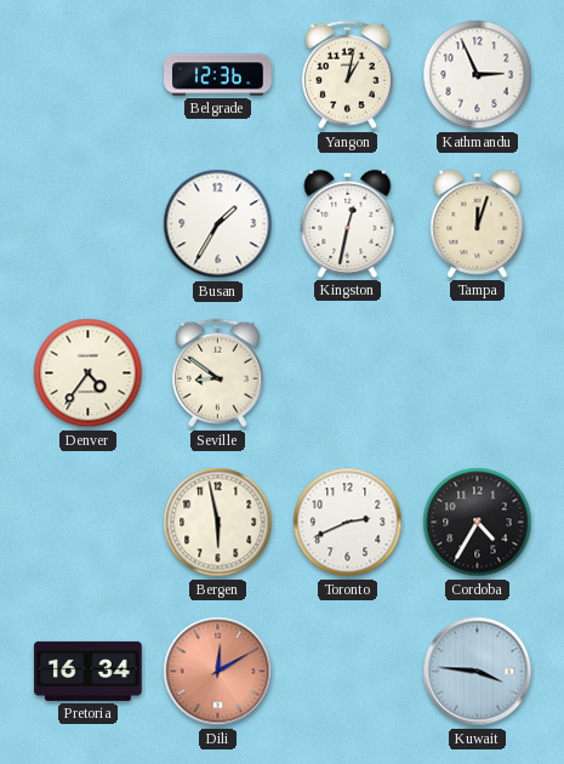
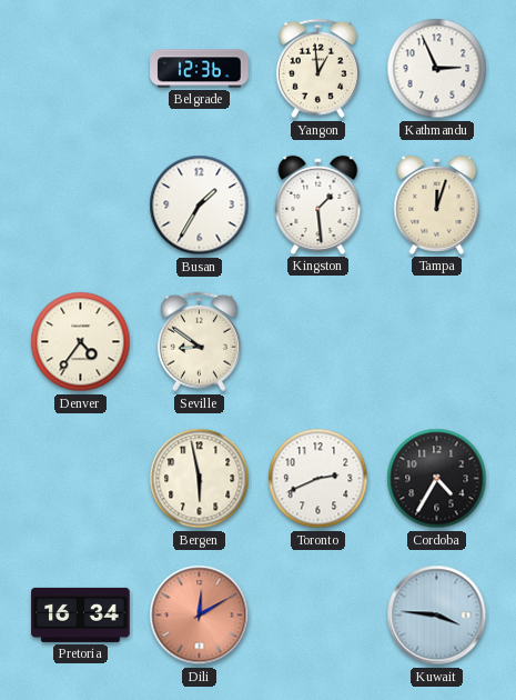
Yangon: 1:02 -> 12:59
Kingston: 12:32 -> 1:29
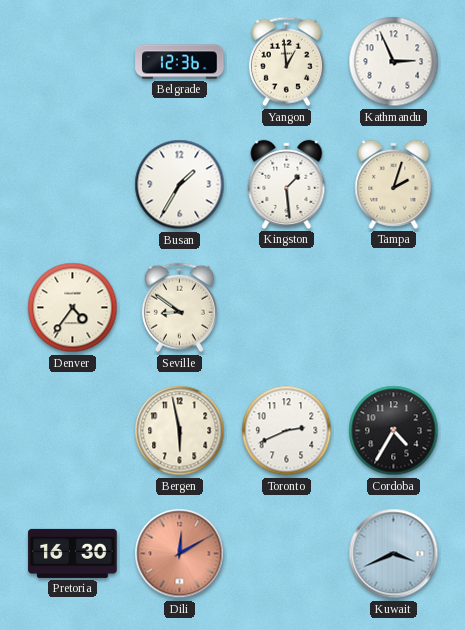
Tampa: 12:03 -> 2:03
Pretoria: 16:34 -> 16:30
Kuwait: 3:46 -> 3:41
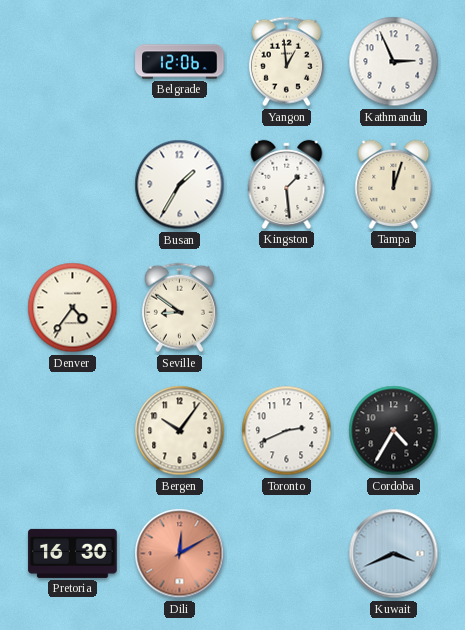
Belgrade: 12:36 -> 12:06
Tampa: 2:03 -> 12:03
Bergen: 5:58 -> 10:06
